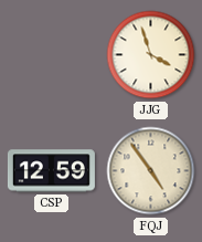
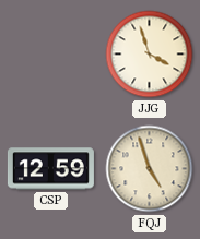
FQJ: 4:54 -> 4:57
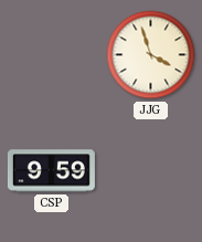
CSP: 12:59 -> 9:59
FQJ: 4:57 -> none
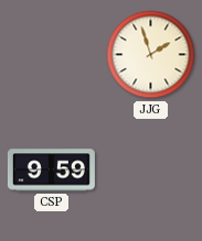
JJG: 3:57 -> 1:57
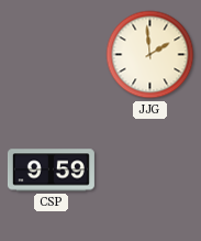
JJG: 1:57 -> 1:59
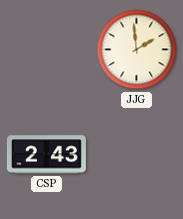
CSP: 9:59 -> 2:43
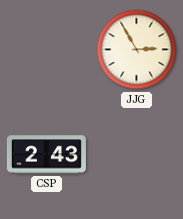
JJG: 1:59 -> 2:55
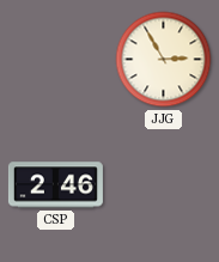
CSP: 2:43 -> 2:46
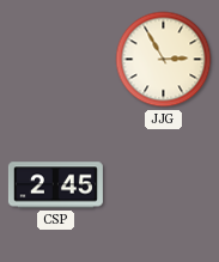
CSP: 2:46 -> 2:45
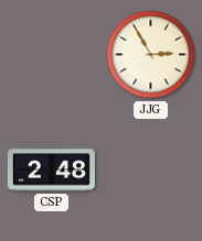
CSP: 2:45 -> 2:48
